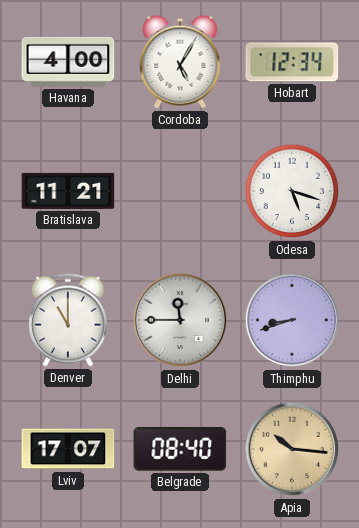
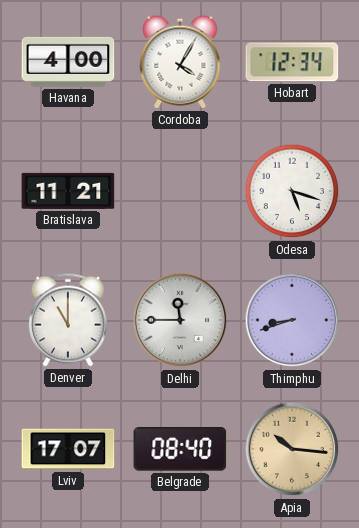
Cordoba: 5:05 -> 4:05
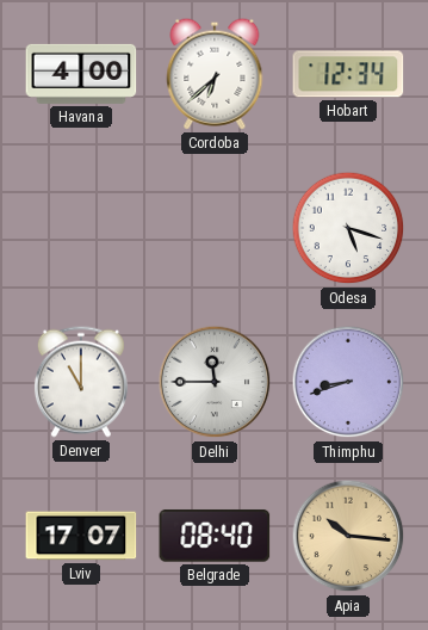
Cordoba: 4:05 -> 6:38
Bratislava: 11:21 -> none
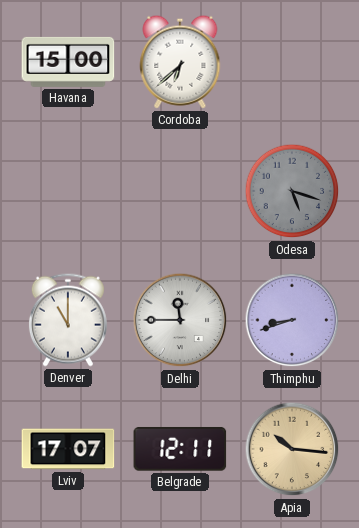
Havana: 4:00 -> 15:00
Hobart: 12:34 -> none
Odesa dial: white -> grey
Belgrade: 08:40 -> 12:11
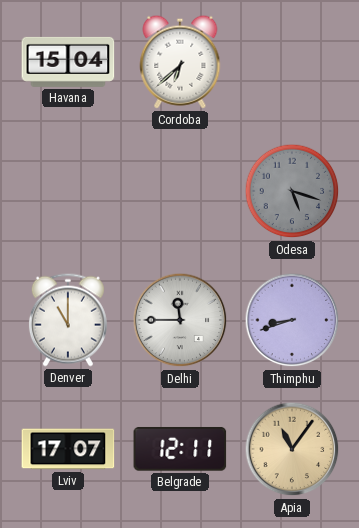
Havana: 15:00 -> 15:04
Apia: 10:16 -> 11:06
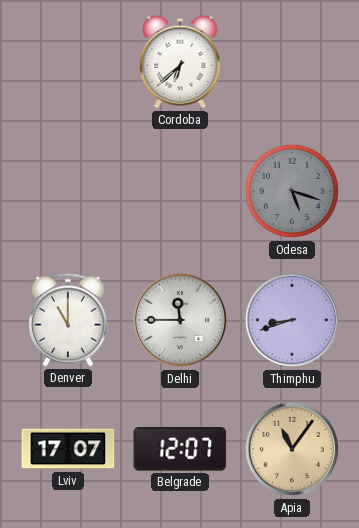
Havana: 15:04 -> none
Belgrade: 12:11 -> 12:07
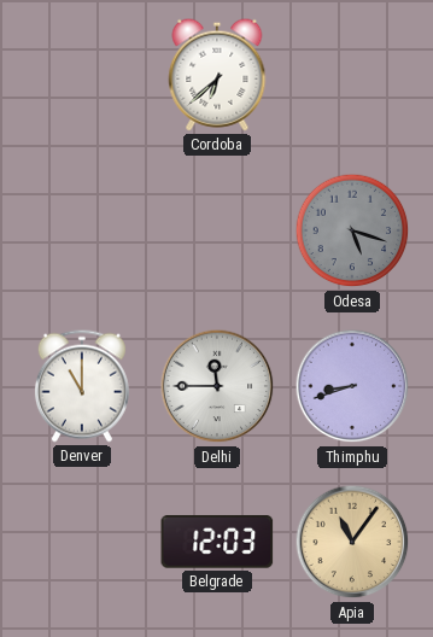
Lviv: 17:07 -> none
Belgrade: 12:07 -> 12:03
